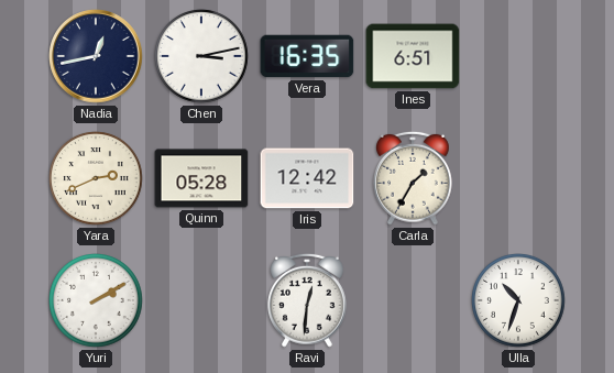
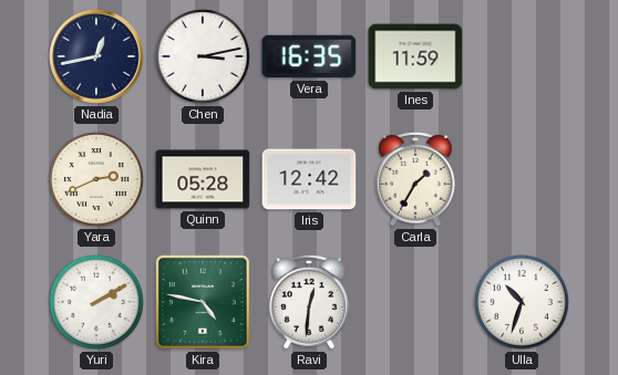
Ines: 6:51 -> 11:59
Kira: none -> 4:47
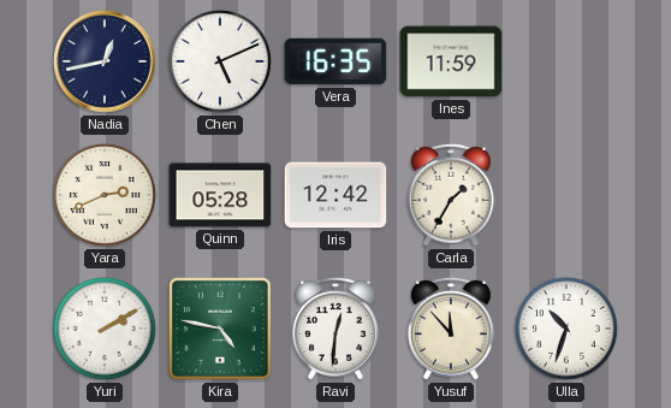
Chen: 3:13 -> 5:11
Yusuf: none -> 11:53
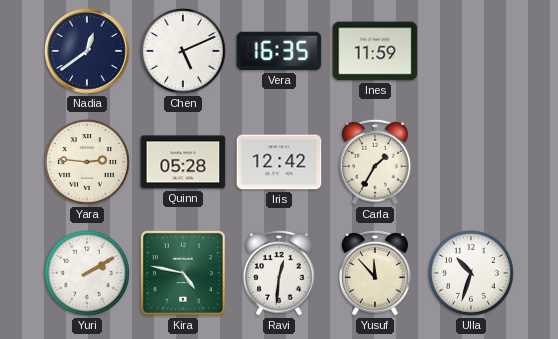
Nadia: 12:43 -> 12:39
Yara: 2:41 -> 2:46
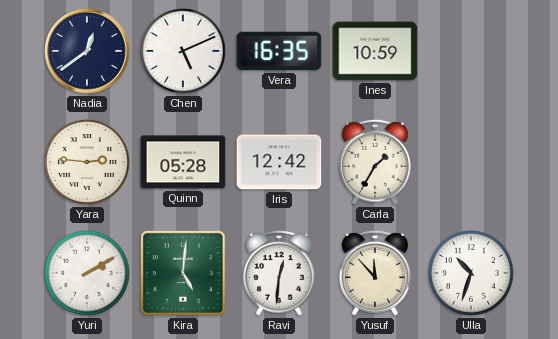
Ines: 11:59 -> 10:59
Kira: 4:47 -> 5:01
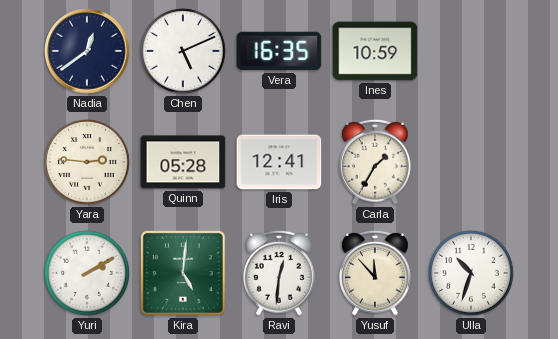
Iris: 12:42 -> 12:41
